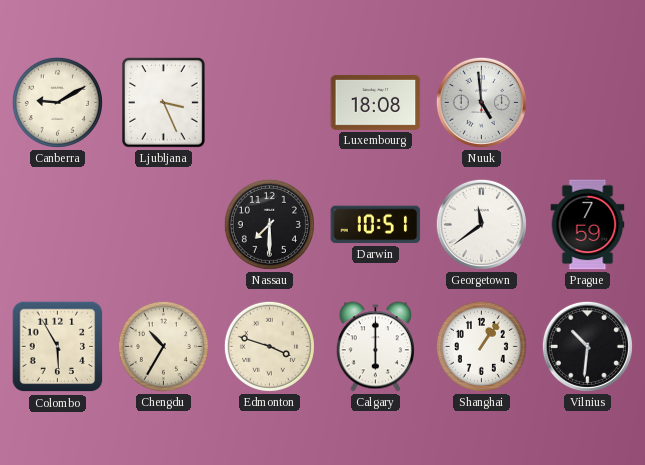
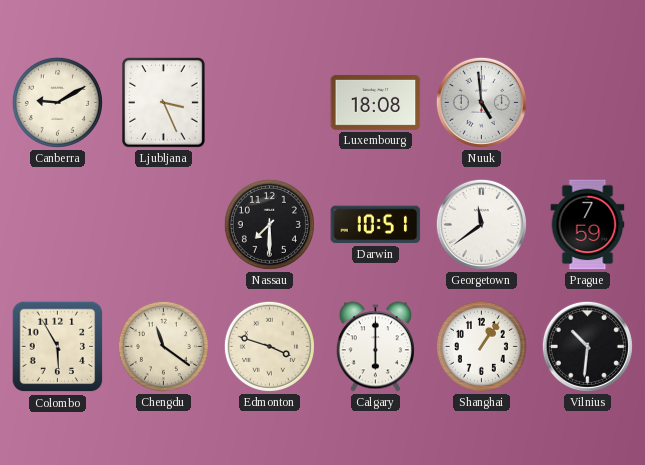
Chengdu: 10:35 -> 11:21
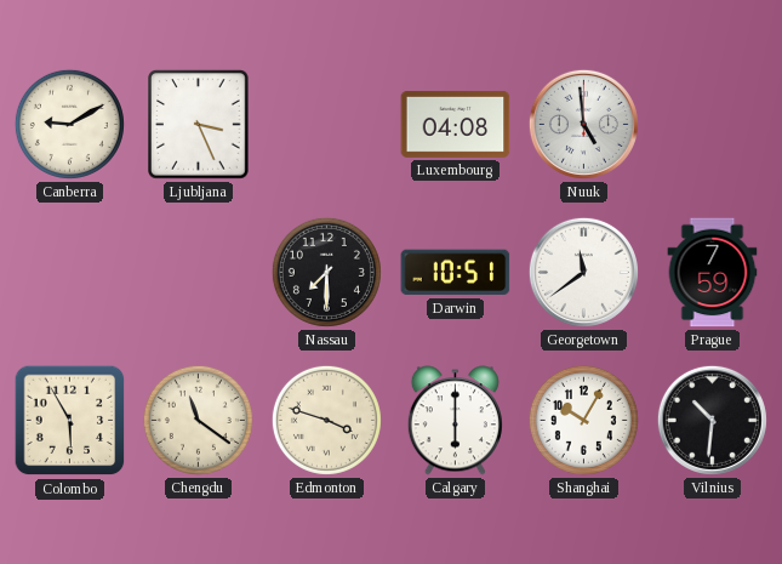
Luxembourg: 18:08 -> 04:08
Shanghai: 1:06 -> 10:05
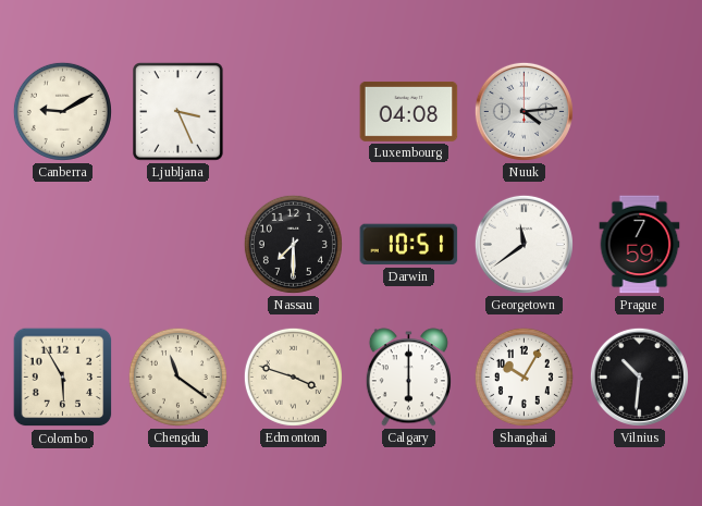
Nuuk: 4:59 -> 4:14
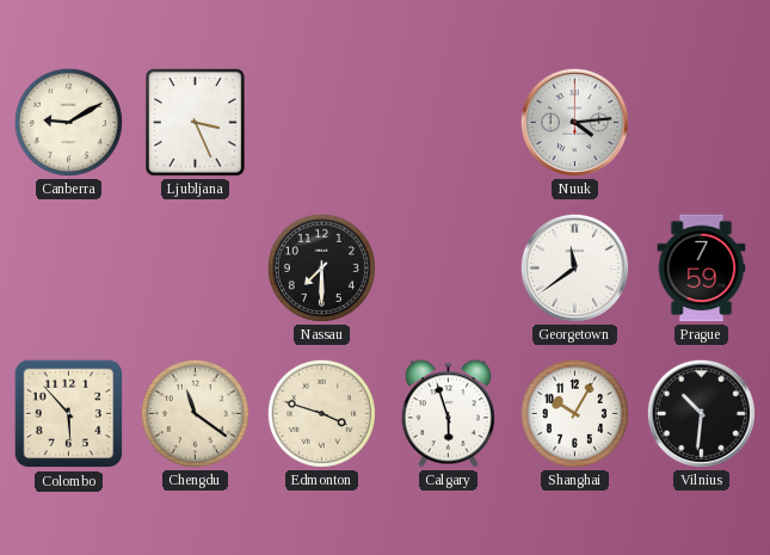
Luxembourg: 04:08 -> none
Darwin: 10:51 -> none
Colombo: 5:55 -> 5:53
Calgary: 6:00 -> 5:57
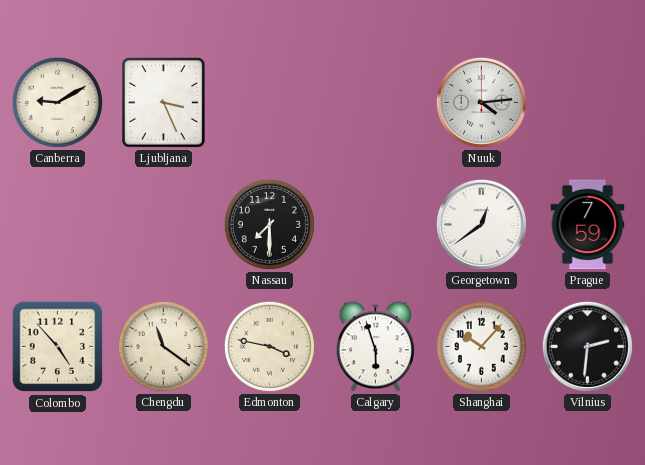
Georgetown: 11:39 -> 12:39
Colombo: 5:53 -> 4:53
Edmonton: 3:48 -> 3:47
Shanghai: 10:05 -> 10:07
Vilnius: 10:31 -> 2:31
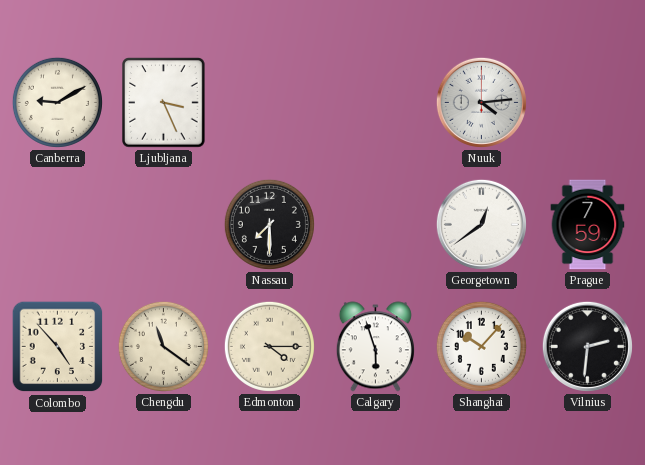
Edmonton: 3:47 -> 4:15
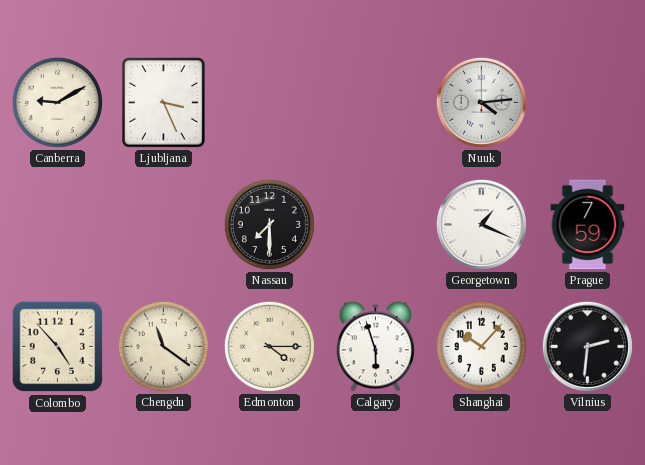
Georgetown: 12:39 -> 1:19
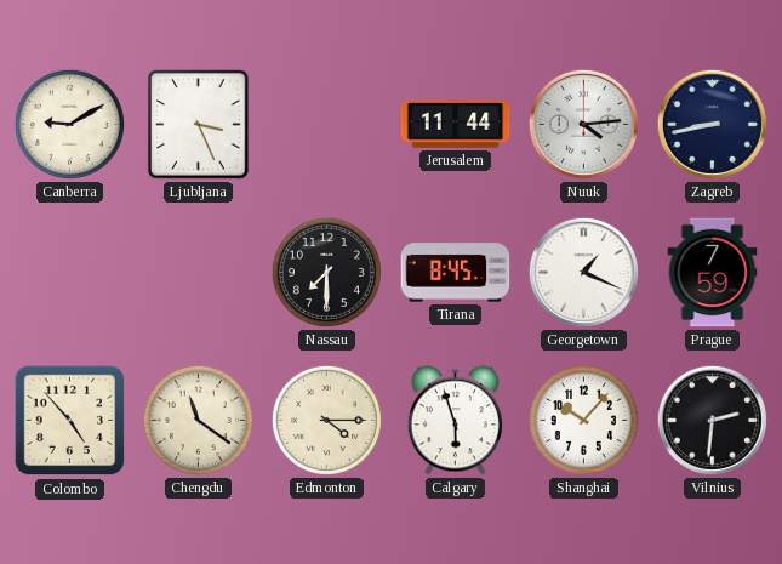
Jerusalem: none -> 11:44
Zagreb: none -> 8:43
Tirana: none -> 8:45
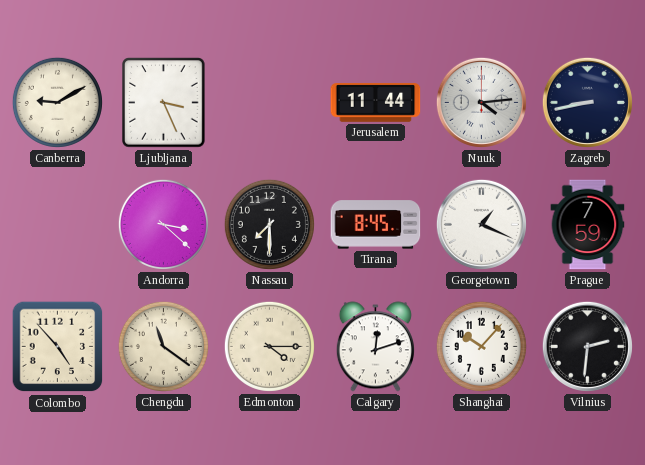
Andorra: none -> 3:22
Calgary: 5:57 -> 12:12
